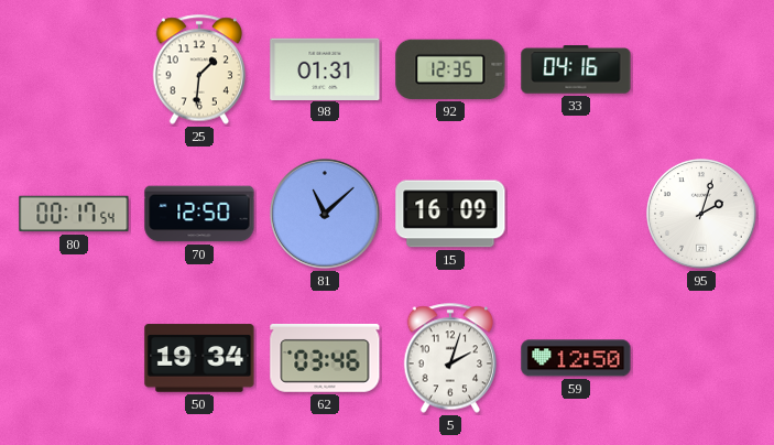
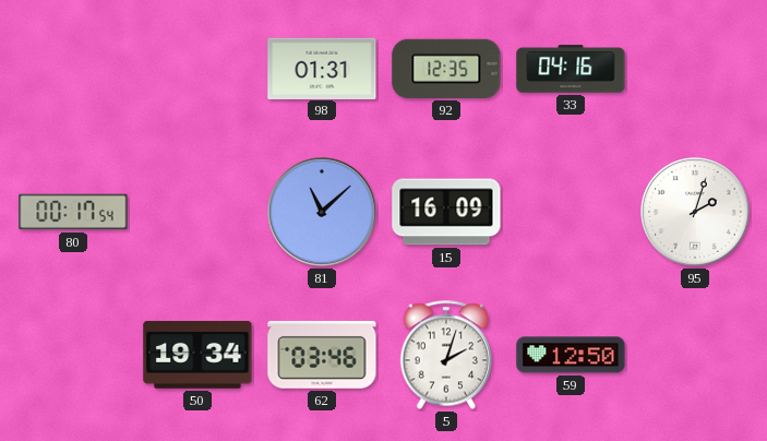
25: 1:31 -> none
70: 12:50 -> none
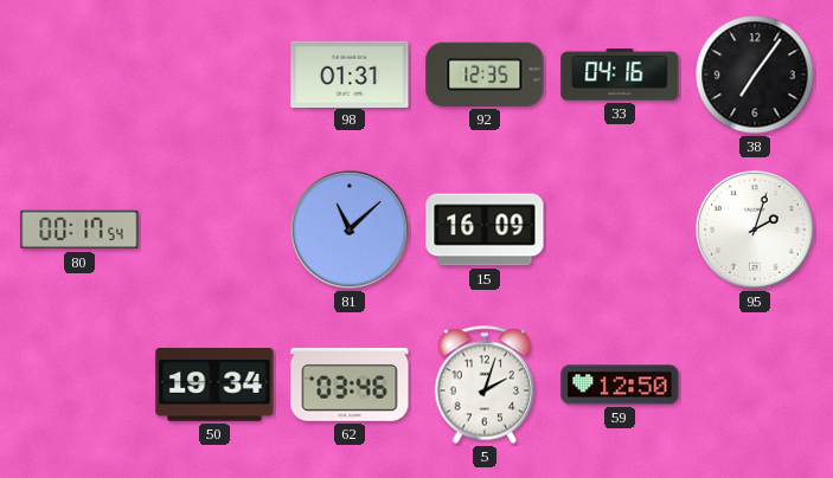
38: none -> 7:06
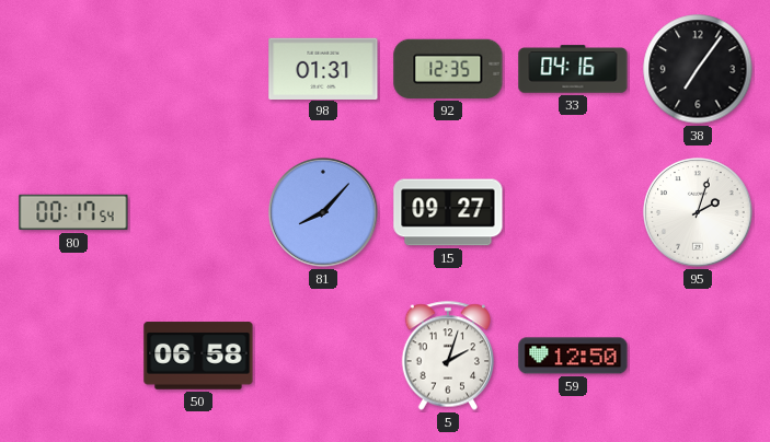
81: 11:08 -> 8:07
15: 16:09 -> 09:27
50: 19:34 -> 06:58
62: 03:46 -> none
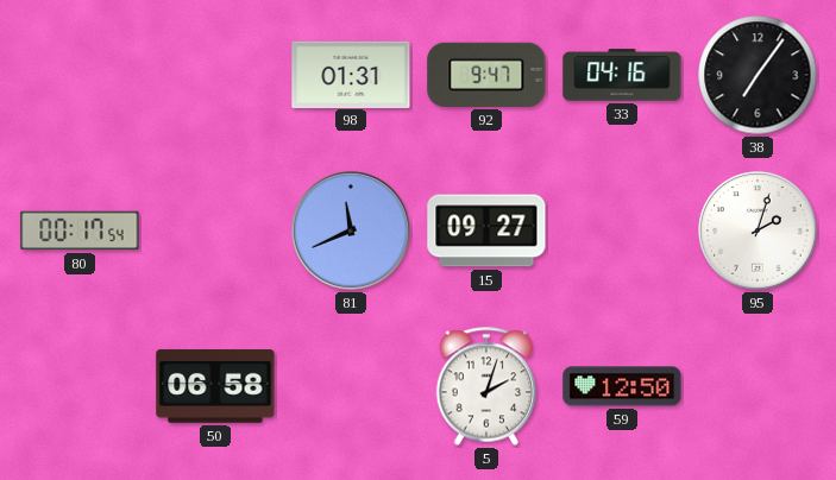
92: 12:35 -> 9:47
81: 8:07 -> 11:41
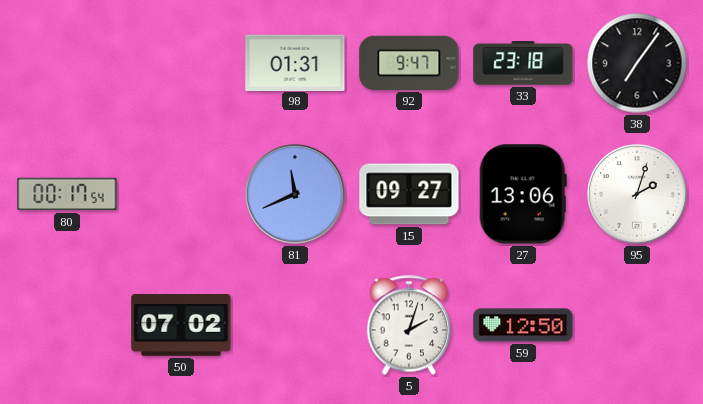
33: 04:16 -> 23:18
27: none -> 13:06
50: 06:58 -> 07:02
